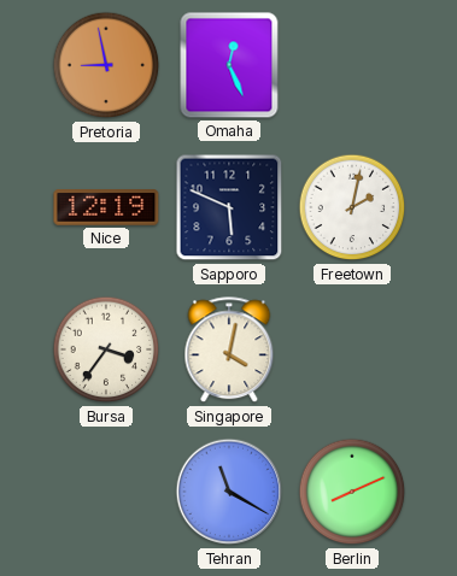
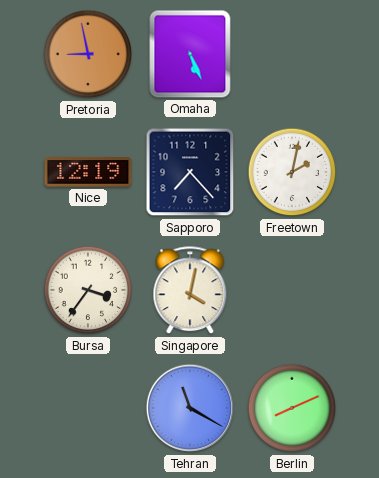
Omaha: 12:26 -> 5:26
Sapporo: 5:49 -> 7:23
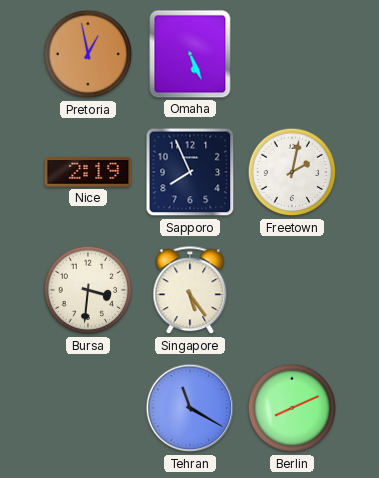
Pretoria: 8:58 -> 12:58
Nice: 12:19 -> 2:19
Sapporo: 7:23 -> 7:56
Bursa: 3:36 -> 3:31
Singapore: 4:02 -> 5:24
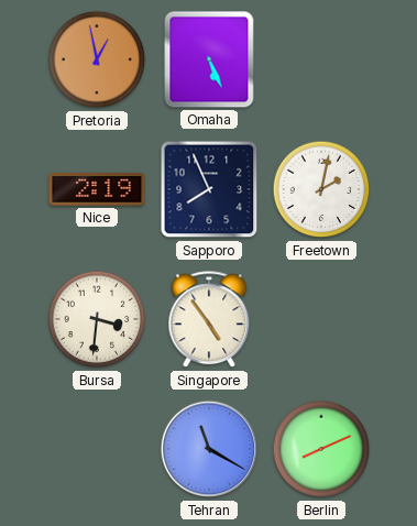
Singapore: 5:24 -> 4:54
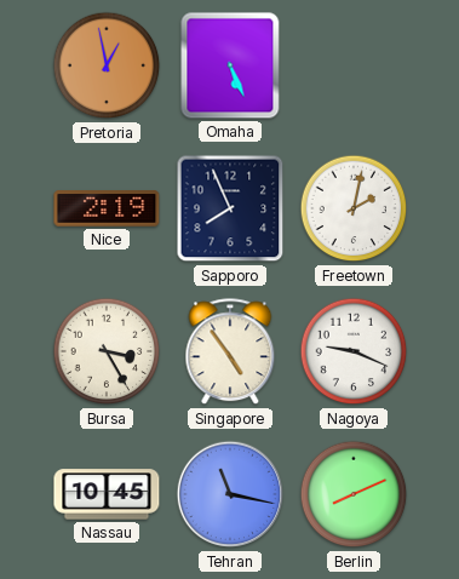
Bursa: 3:31 -> 3:25
Nagoya: none -> 9:19
Nassau: none -> 10:45
Tehran: 11:20 -> 11:17
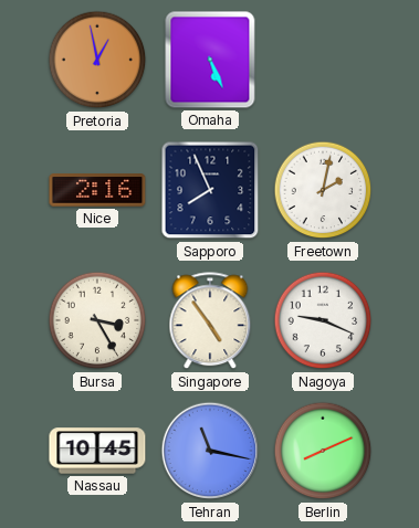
Nice: 2:19 -> 2:16
